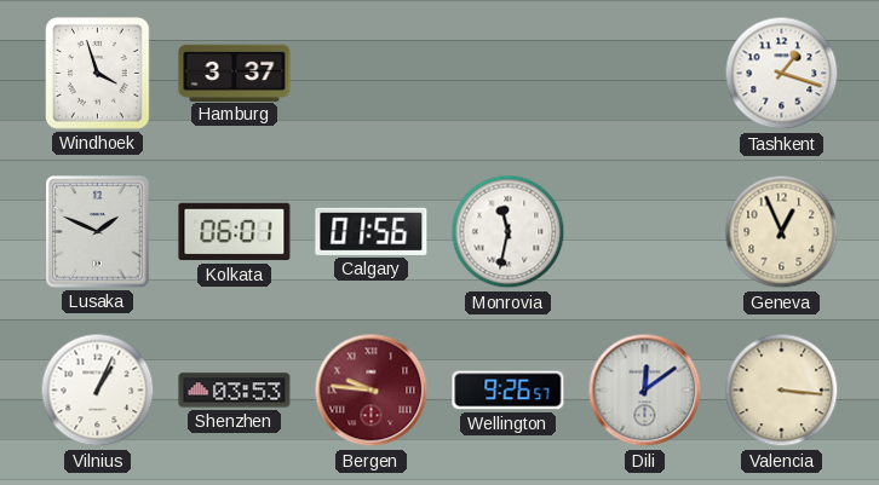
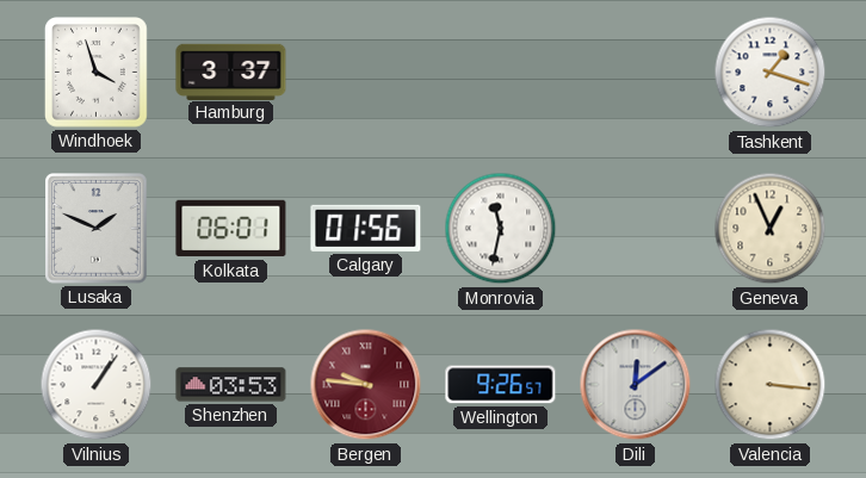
Vilnius: 1:04 -> 1:06
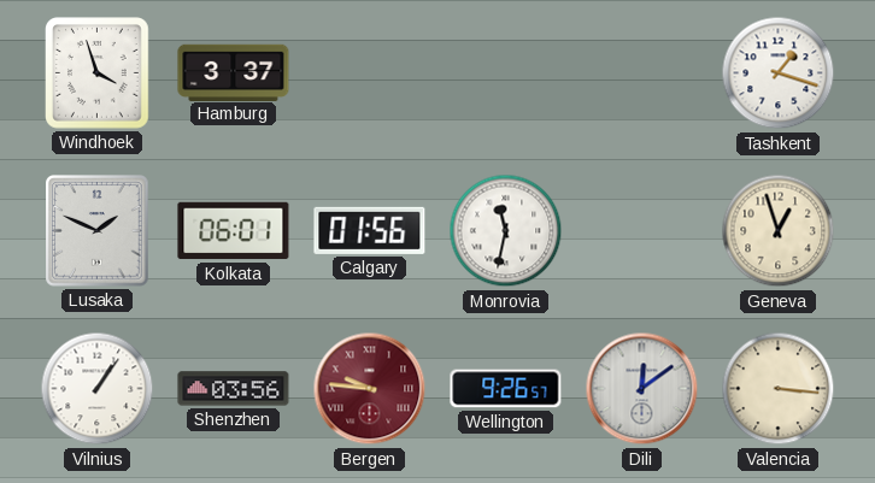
Geneva: 12:56 -> 12:57
Shenzhen: 03:53 -> 03:56
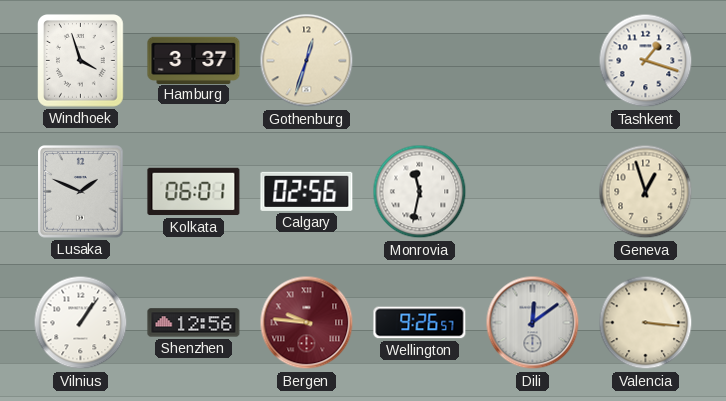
Gothenburg: none -> 12:33
Calgary: 01:56 -> 02:56
Shenzhen: 03:56 -> 12:56
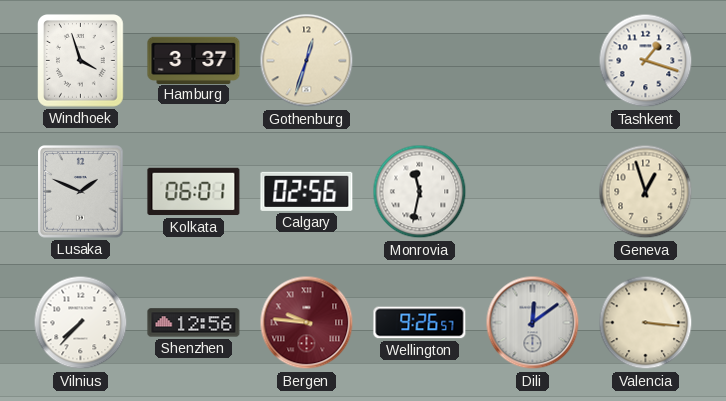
Vilnius: 1:06 -> 7:37
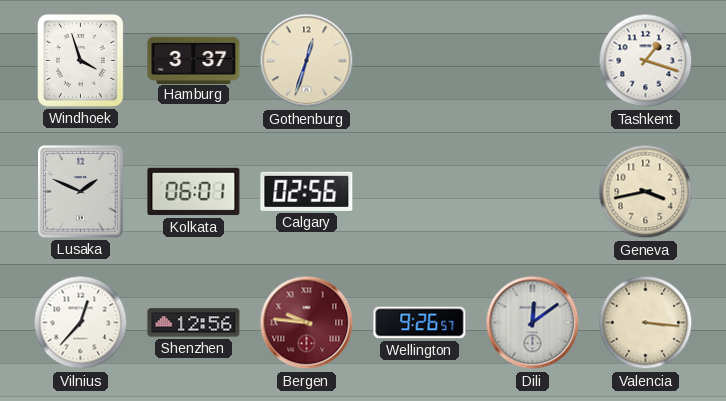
Monrovia: 11:32 -> none
Geneva: 12:57 -> 3:43
Vilnius: 7:37 -> 12:37
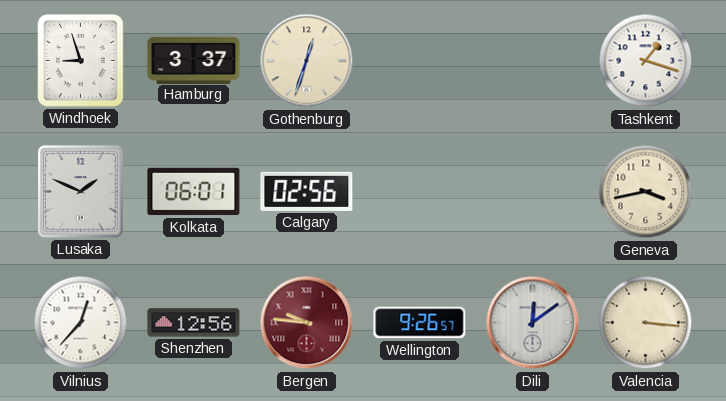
Windhoek: 3:57 -> 8:57
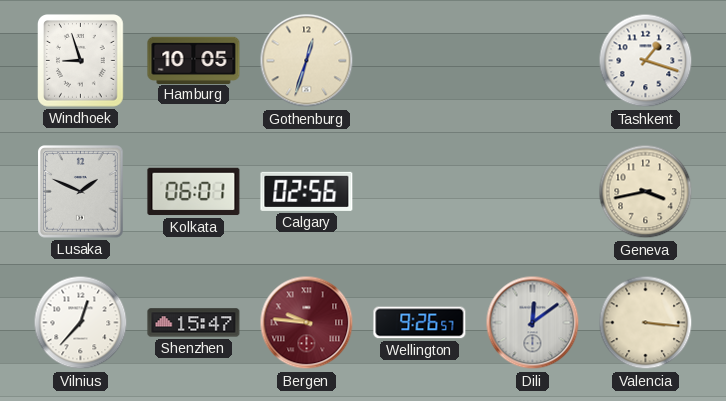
Hamburg: 3:37 -> 10:05
Shenzhen: 12:56 -> 15:47
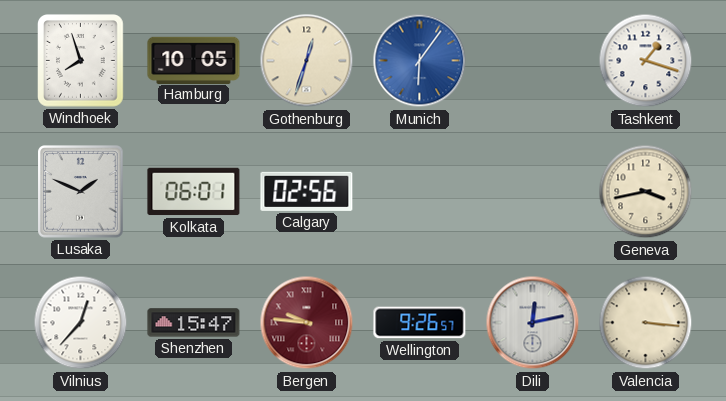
Windhoek: 8:57 -> 7:57
Munich: none -> 6:06
Dili: 12:09 -> 12:13
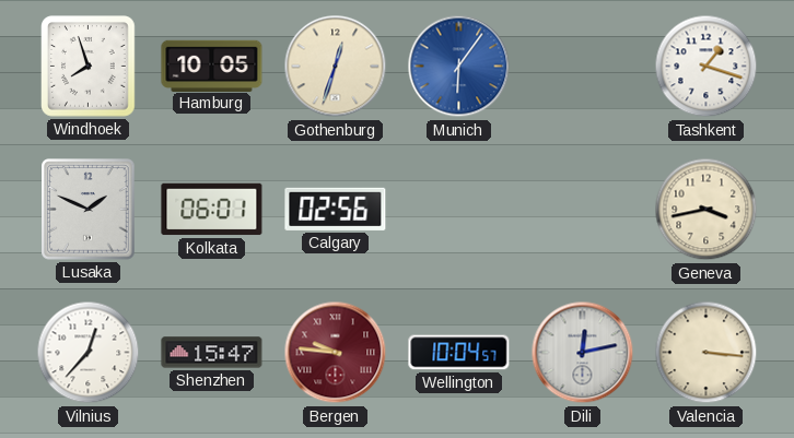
Wellington: 9:26 -> 10:04
